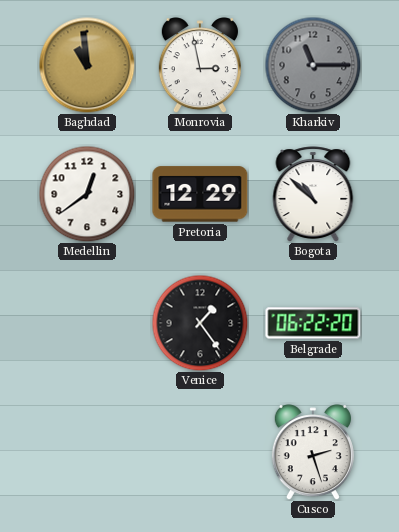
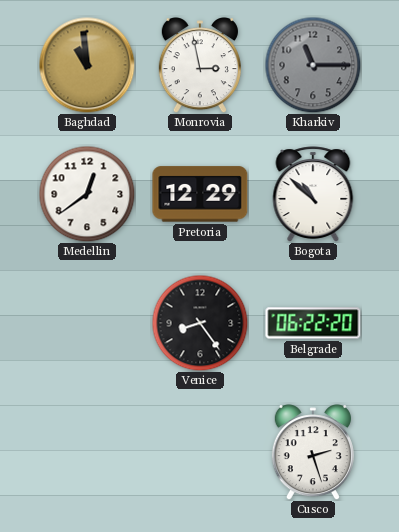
Venice: 1:24 -> 8:24
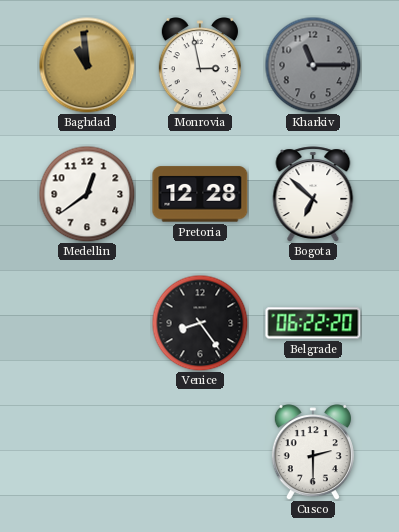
Pretoria: 12:29 -> 12:28
Bogota: 10:52 -> 6:52
Cusco: 2:27 -> 2:30
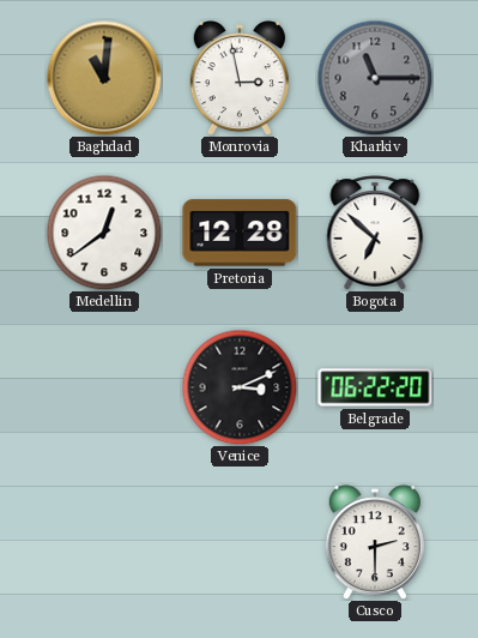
Baghdad: 10:59 -> 11:01
Venice: 8:24 -> 3:11
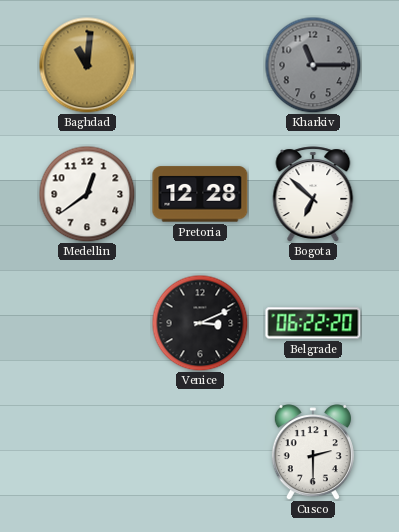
Monrovia: 2:58 -> none
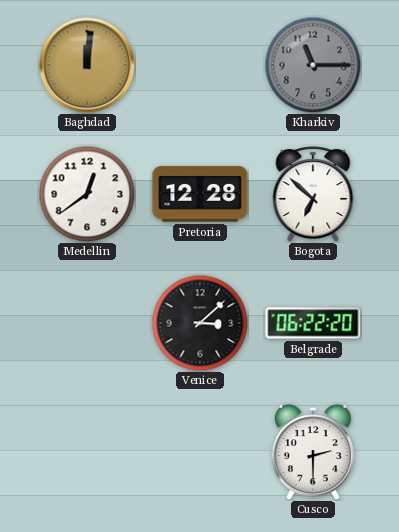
Baghdad: 11:01 -> 12:01
Venice: 3:11 -> 3:08
